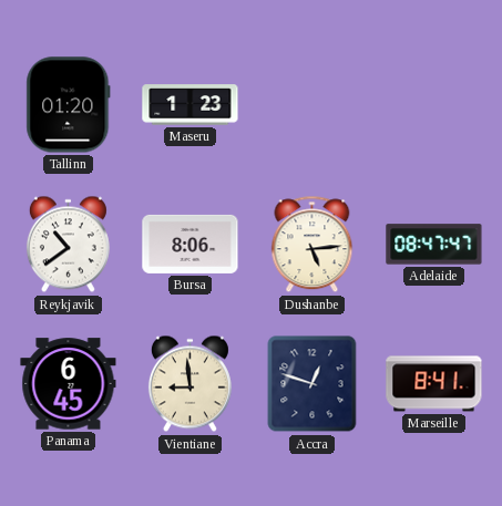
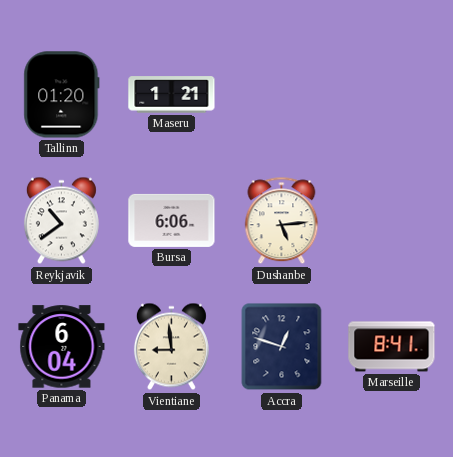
Maseru: 1:23 -> 1:21
Bursa: 8:06 -> 6:06
Adelaide: 08:47 -> none
Panama: 6:45 -> 6:04
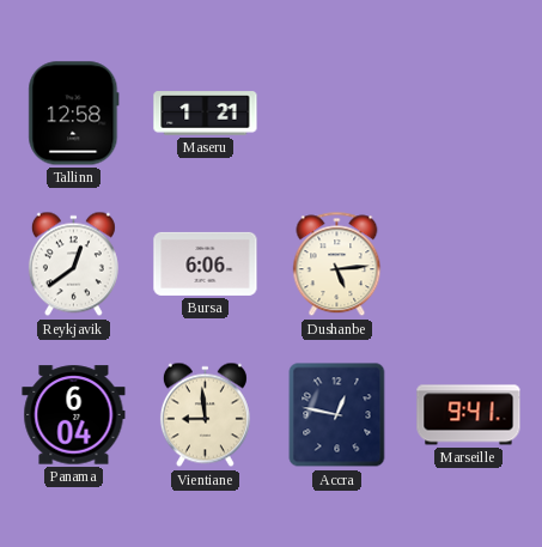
Tallinn: 01:20 -> 12:58
Reykjavik: 10:39 -> 12:39
Accra: 12:48 -> 12:47
Marseille: 8:41 -> 9:41
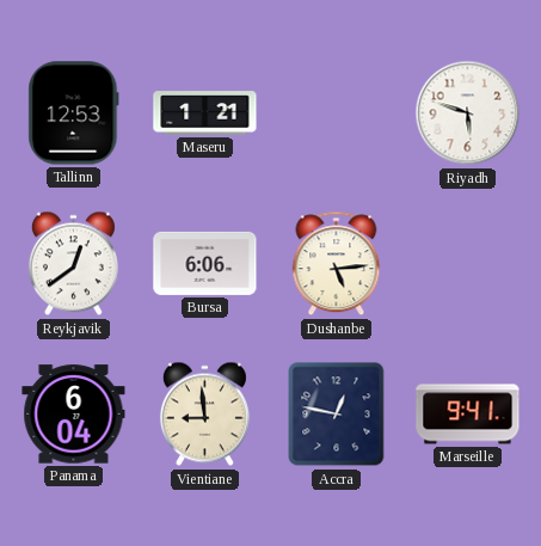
Tallinn: 12:58 -> 12:53
Riyadh: none -> 5:48
